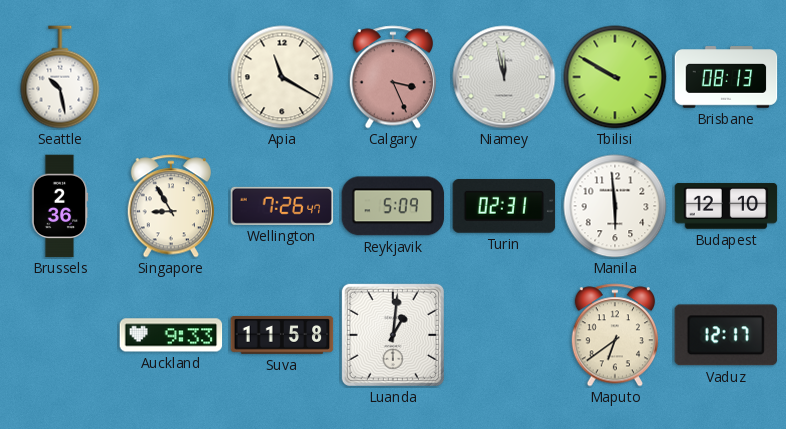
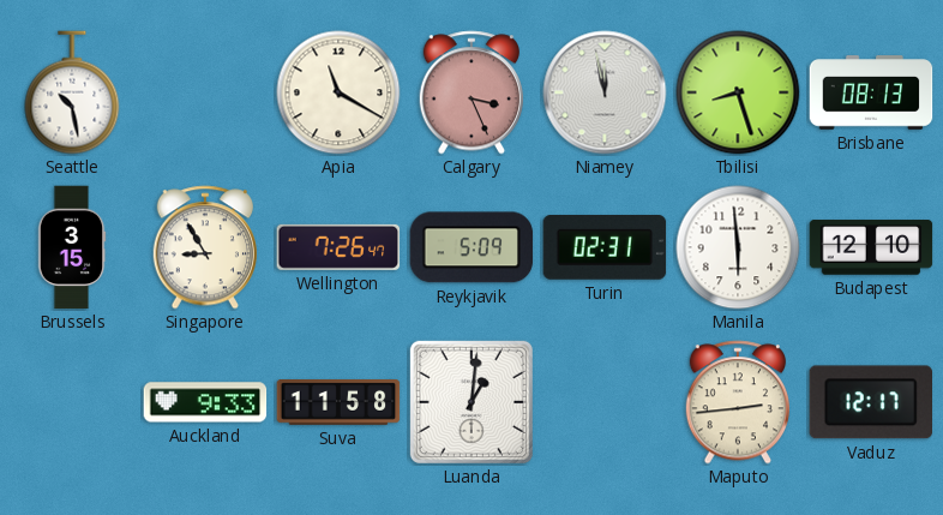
Tbilisi: 9:50 -> 8:27
Brussels: 2:36 -> 3:15
Maputo: 6:39 -> 2:44
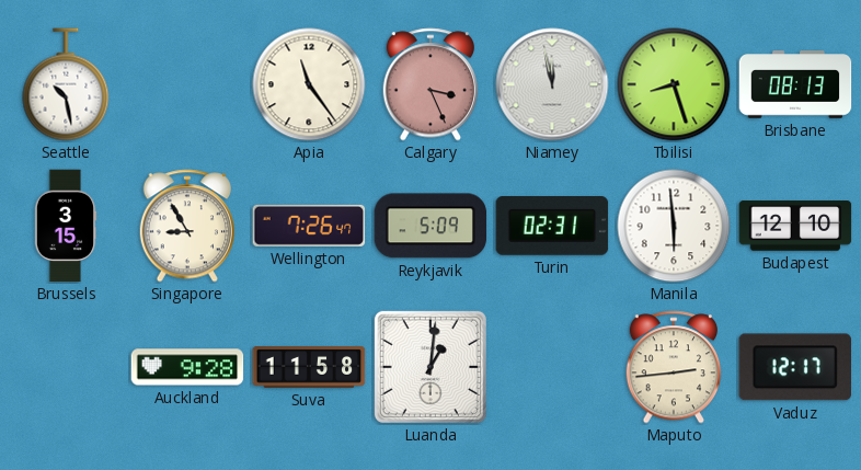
Apia: 11:20 -> 11:24
Auckland: 9:33 -> 9:28
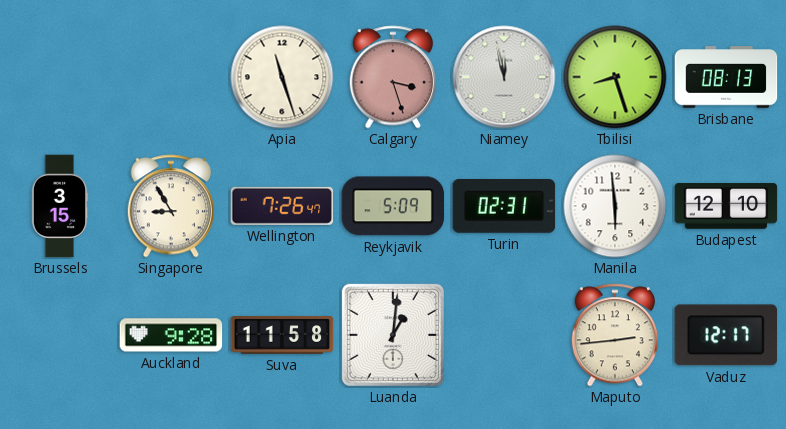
Seattle: 10:28 -> none
Apia: 11:24 -> 11:27
Calgary: 3:26 -> 3:27
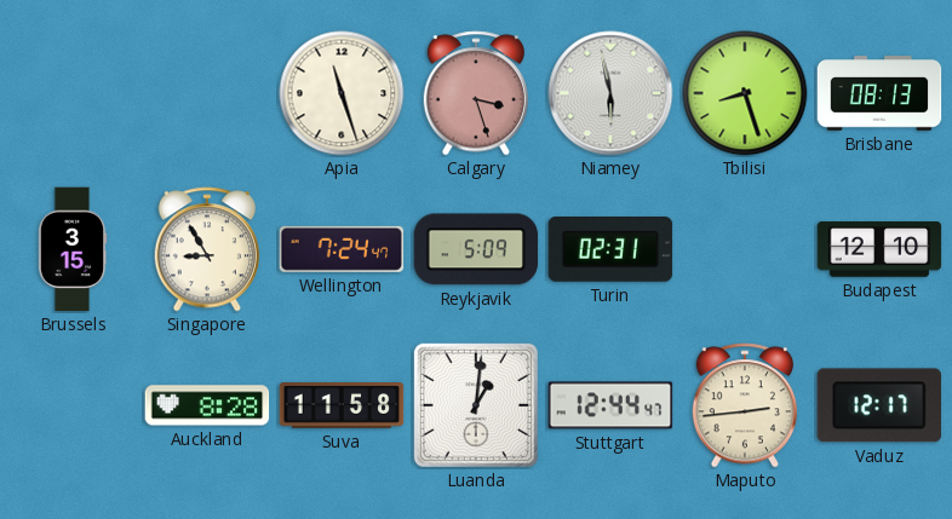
Niamey: 11:58 -> 5:58
Wellington: 7:26 -> 7:24
Manila: 5:59 -> none
Auckland: 9:28 -> 8:28
Stuttgart: none -> 12:44
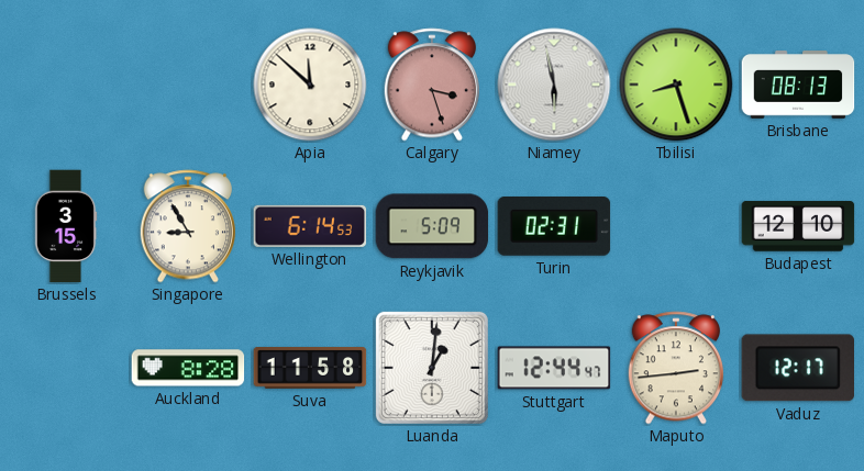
Apia: 11:27 -> 11:52
Wellington: 7:24 -> 6:14
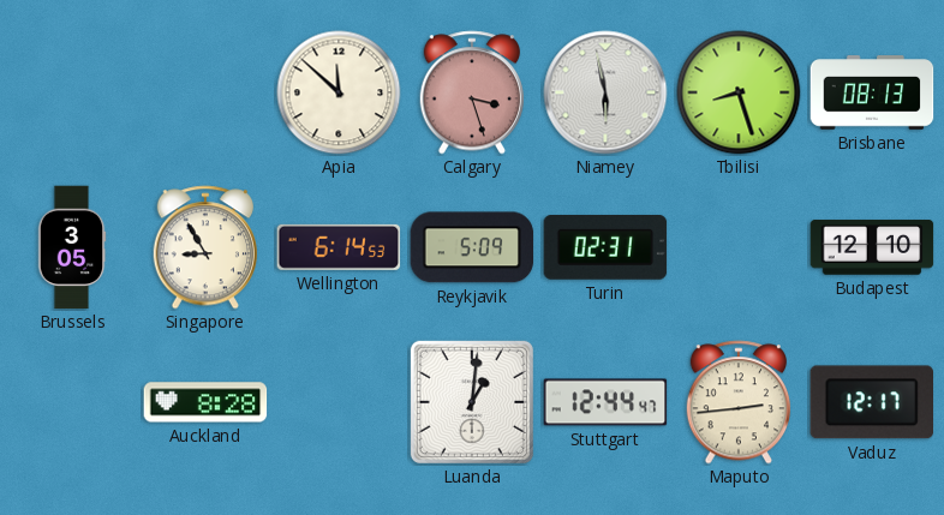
Brussels: 3:15 -> 3:05
Suva: 11:58 -> none
